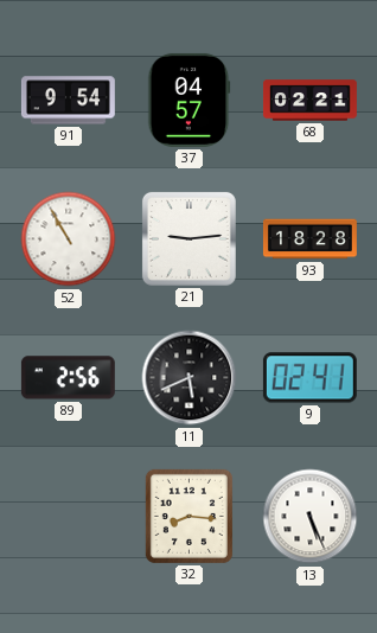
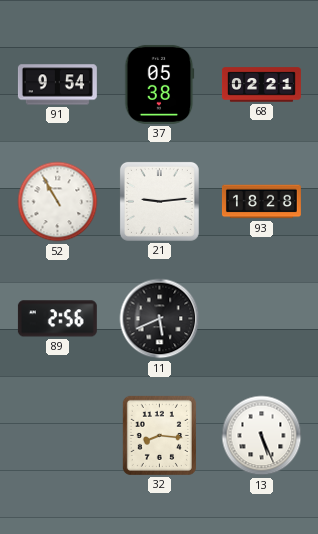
37: 04:57 -> 05:38
9: 02:41 -> none
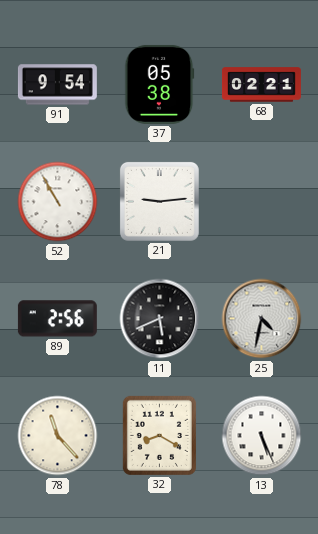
93: 18:28 -> none
25: none -> 4:32
78: none -> 11:23
32: 8:16 -> 8:20
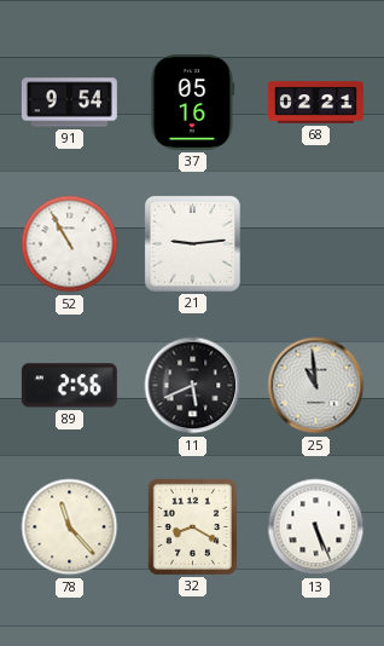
37: 05:38 -> 05:16
25: 4:32 -> 10:59
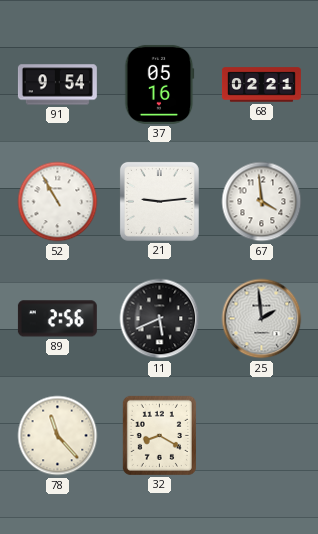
67: none -> 3:59
25: 10:59 -> 1:59
13: 5:26 -> none
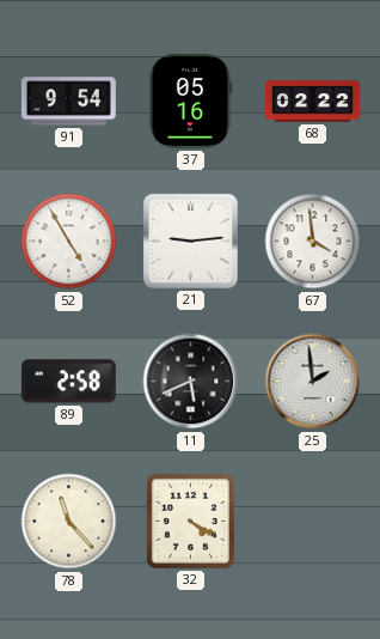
68: 02:21 -> 02:22
52: 10:55 -> 4:55
89: 2:56 -> 2:58
32: 8:20 -> 4:20
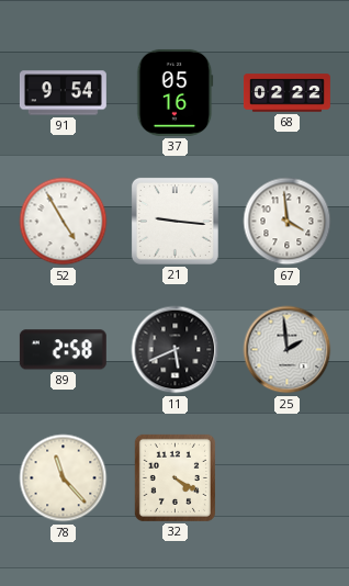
21: 9:14 -> 9:16
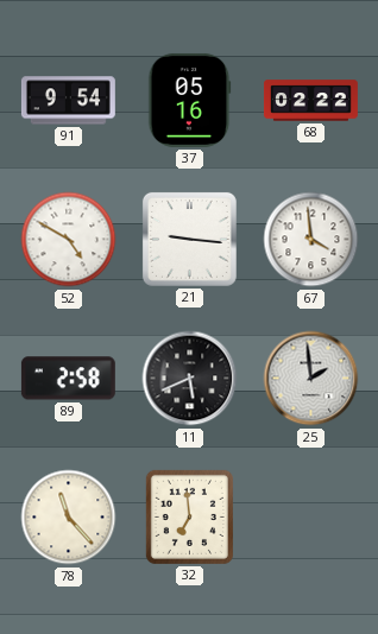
52: 4:55 -> 4:50
32: 4:20 -> 6:59
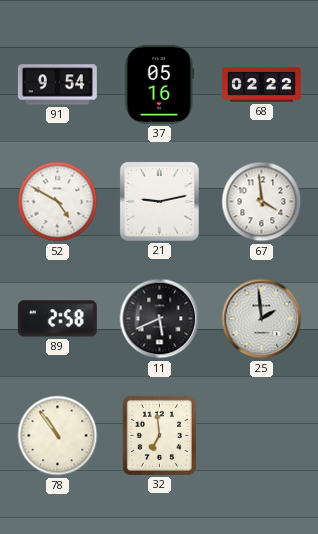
21: 9:16 -> 9:13
78: 11:23 -> 10:54
